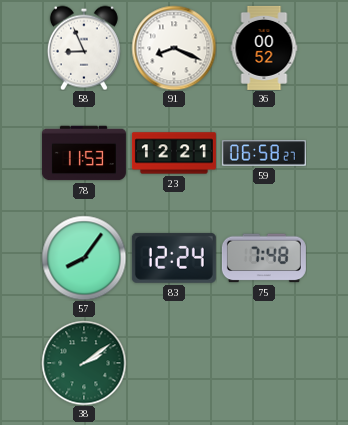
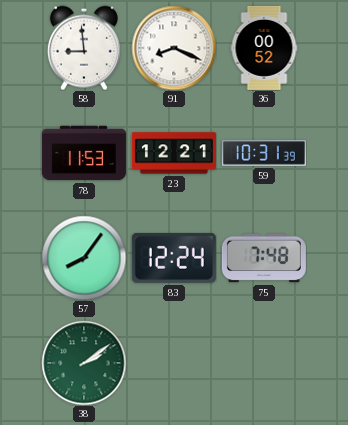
58: 8:56 -> 8:59
59: 06:58 -> 10:31
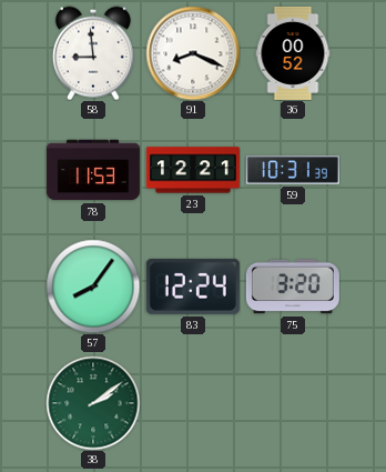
75: 7:48 -> 3:20
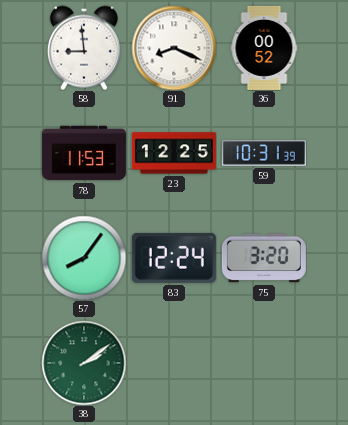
23: 12:21 -> 12:25
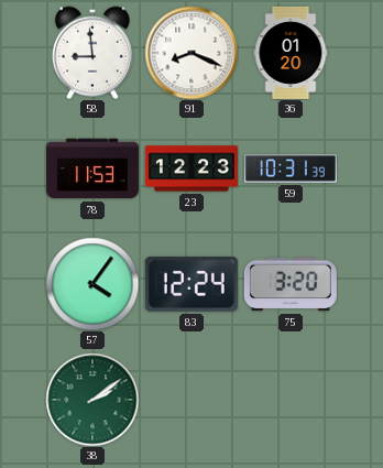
36: 00:52 -> 01:20
23: 12:25 -> 12:23
57: 8:06 -> 4:06
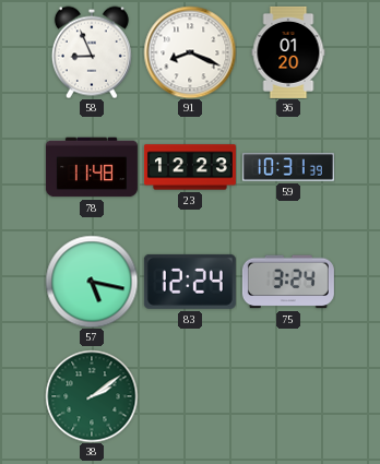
58: 8:59 -> 8:56
78: 11:53 -> 11:48
57: 4:06 -> 5:17
75: 3:20 -> 3:24
